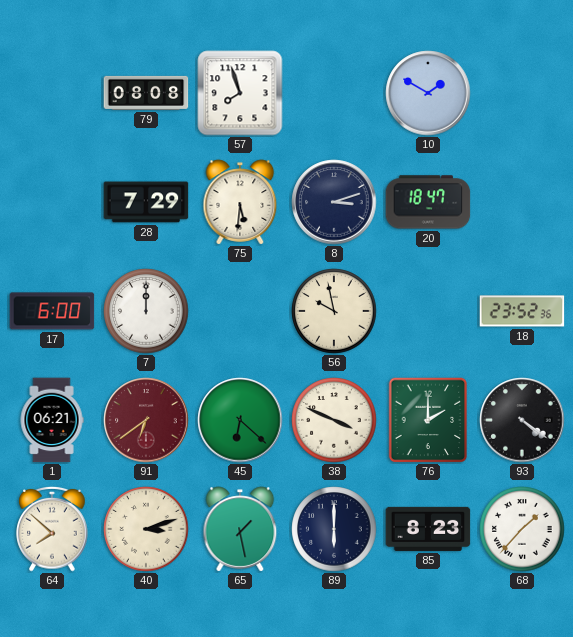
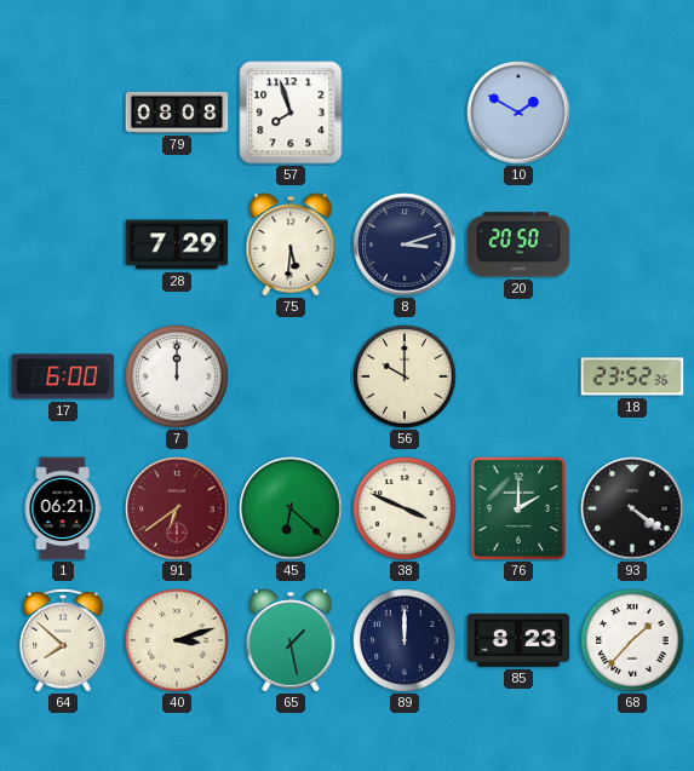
20: 18:47 -> 20:50
56: 9:58 -> 10:00
89: 6:00 -> 12:00
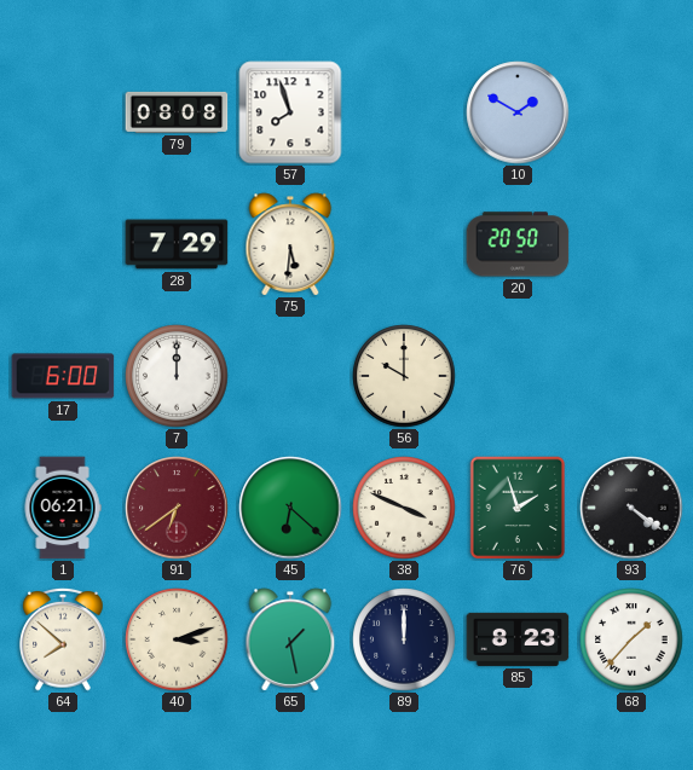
8: 3:12 -> none
18: 23:52 -> none
76: 2:00 -> 1:57
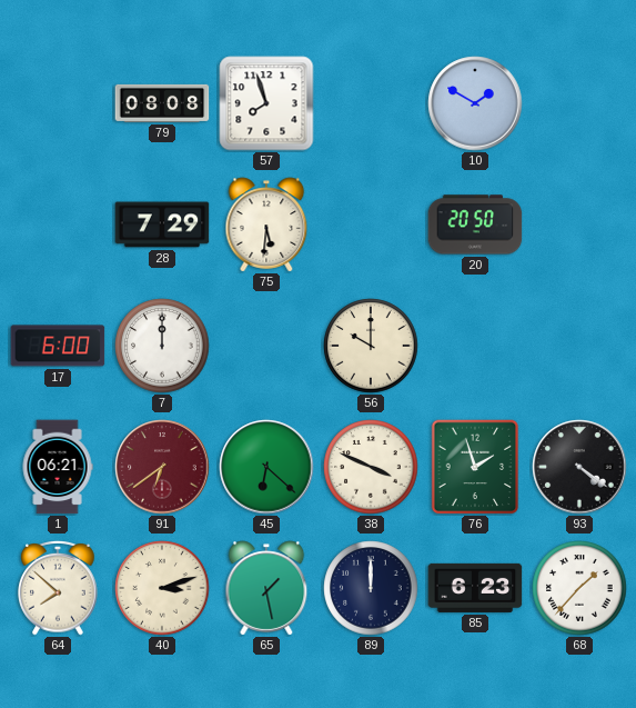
85: 8:23 -> 6:23
